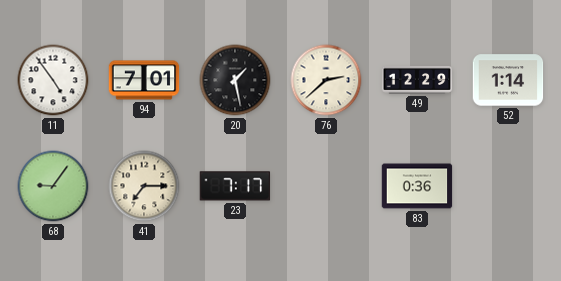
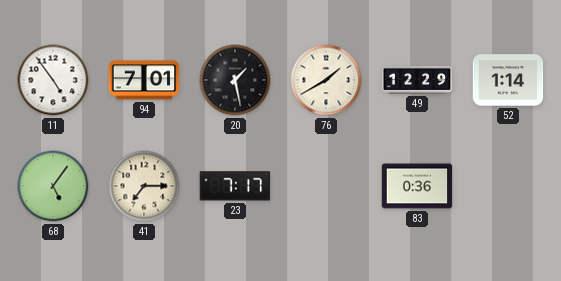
76: 2:38 -> 1:40
68: 9:06 -> 5:06
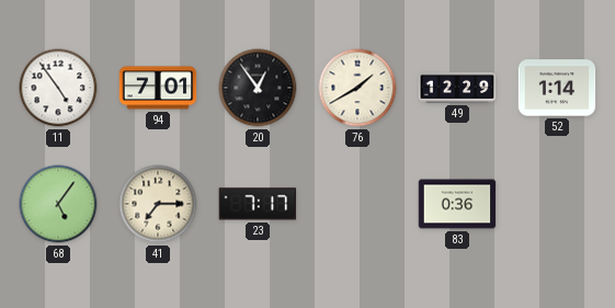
20: 1:28 -> 12:54
